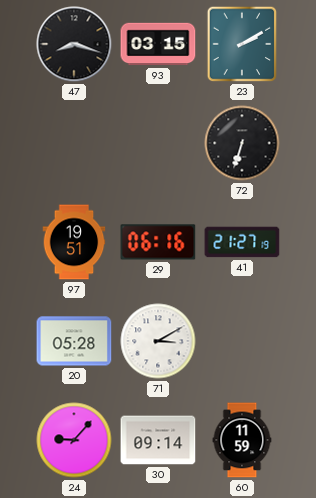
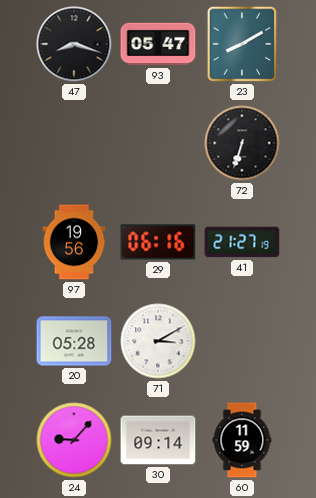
93: 03:15 -> 05:47
23: 2:10 -> 8:10
97: 19:51 -> 19:56
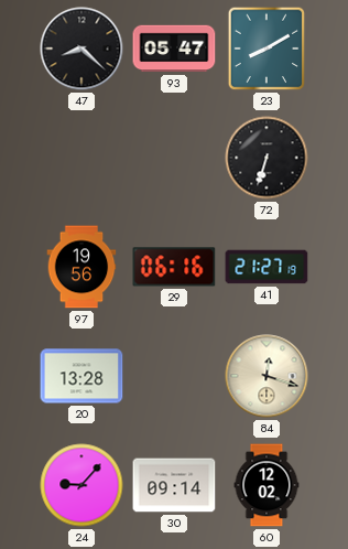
47: 8:18 -> 8:22
20: 05:28 -> 13:28
71: 3:10 -> none
84: none -> 12:18
60: 11:59 -> 12:02
